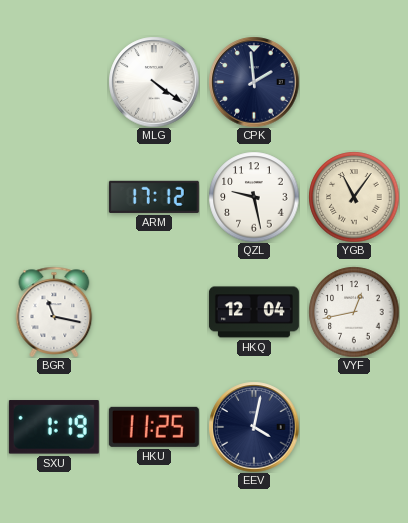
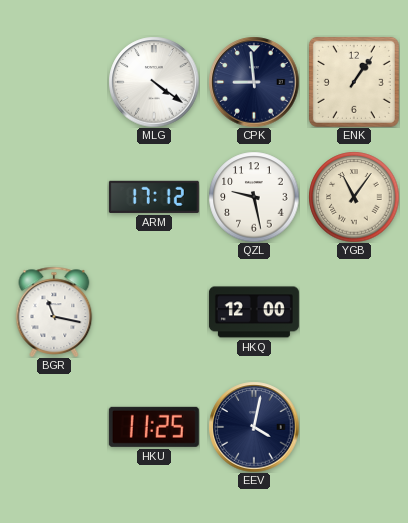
CPK: 1:59 -> 8:59
ENK: none -> 1:06
HKQ: 12:04 -> 12:00
VYF: 12:43 -> none
SXU: 1:19 -> none
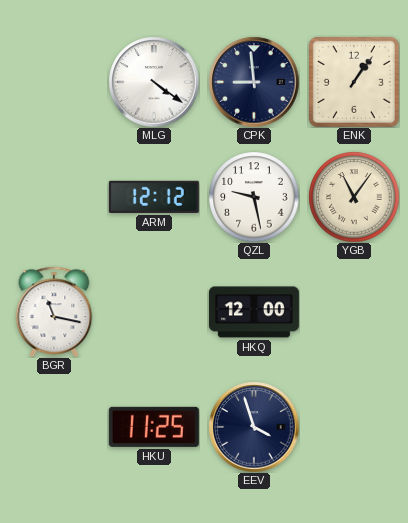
ARM: 17:12 -> 12:12
EEV: 4:02 -> 3:57
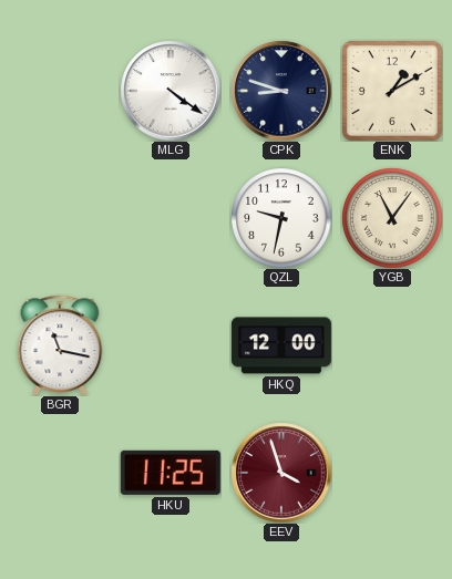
CPK: 8:59 -> 8:48
ENK: 1:06 -> 1:10
ARM: 12:12 -> none
QZL: 9:28 -> 9:32
EEV dial: navy -> burgundy
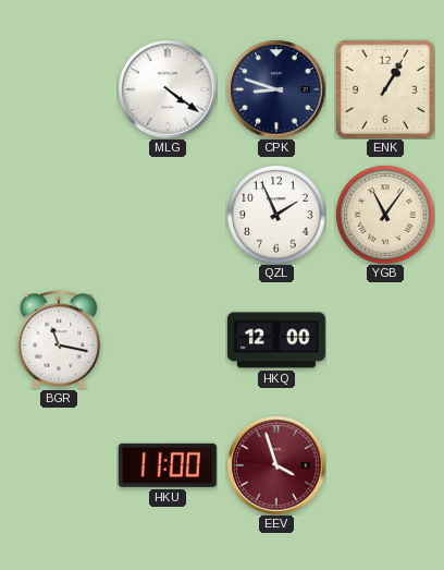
ENK: 1:10 -> 1:05
QZL: 9:32 -> 1:56
HKU: 11:25 -> 11:00
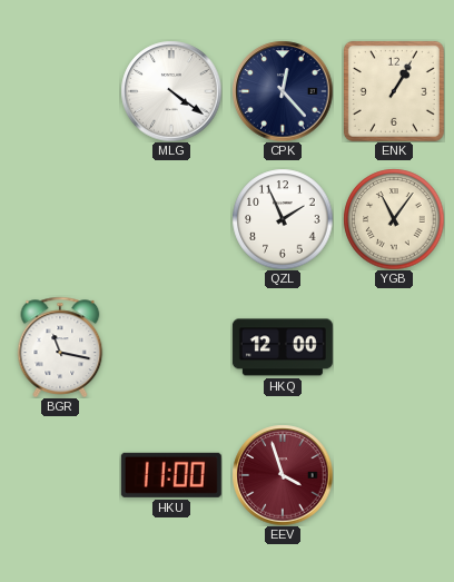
CPK: 8:48 -> 12:23
